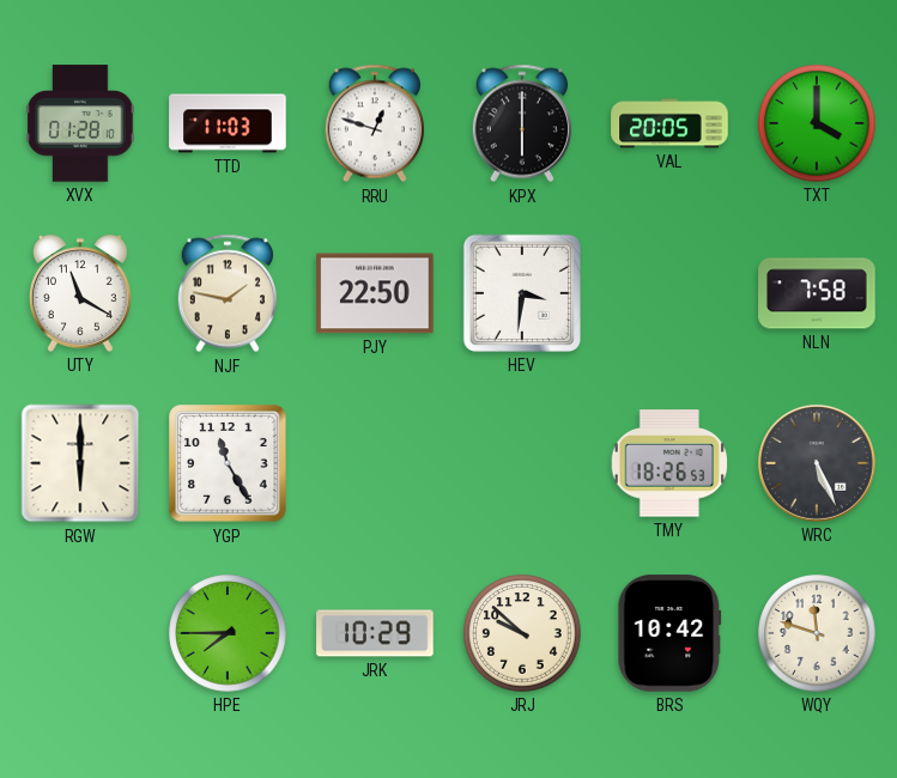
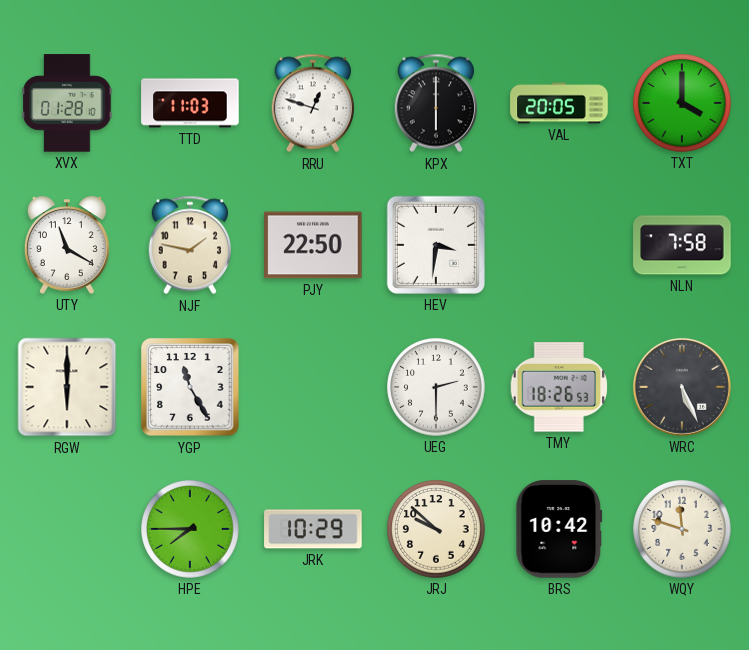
UEG: none -> 2:30
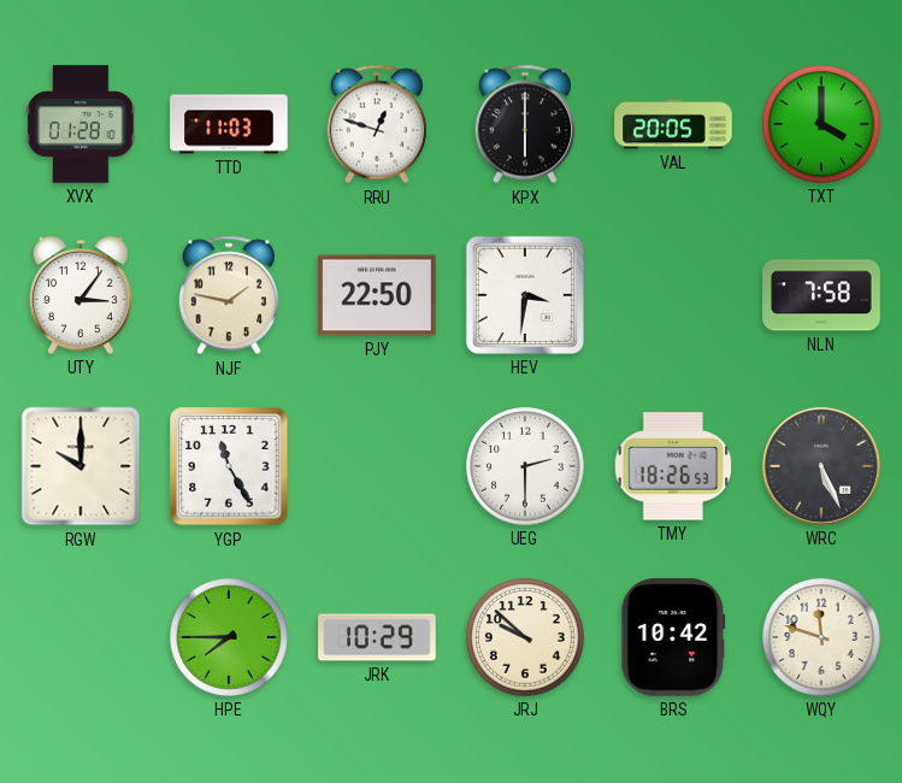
UTY: 11:20 -> 3:06
RGW: 6:00 -> 10:00
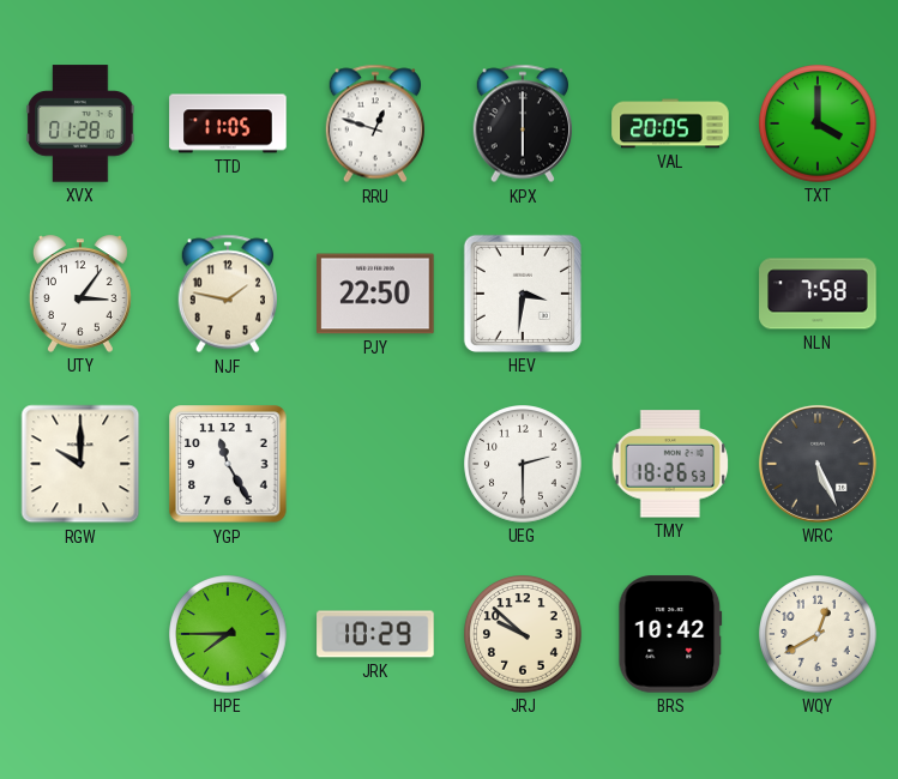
TTD: 11:03 -> 11:05
WQY: 11:48 -> 12:40
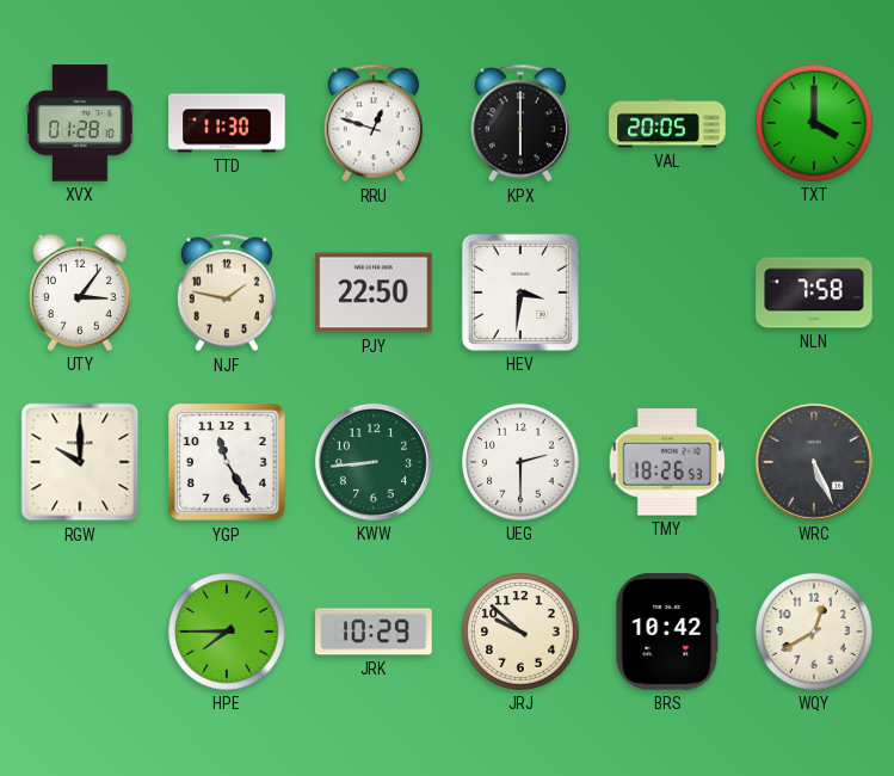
TTD: 11:05 -> 11:30
KWW: none -> 8:44
